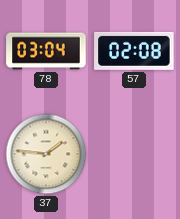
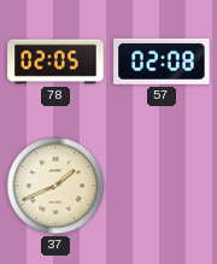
78: 03:04 -> 02:05
37: 1:46 -> 1:41
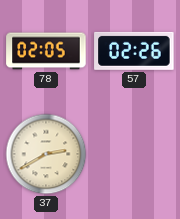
57: 02:08 -> 02:26
37: 1:41 -> 2:40
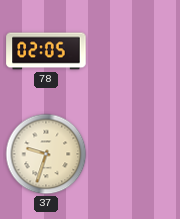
57: 02:26 -> none
37: 2:40 -> 9:33
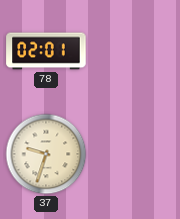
78: 02:05 -> 02:01
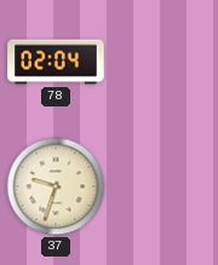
78: 02:01 -> 02:04
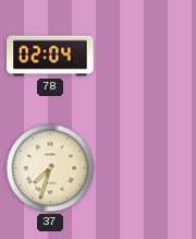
37: 9:33 -> 7:33
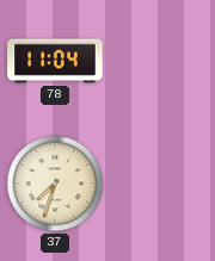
78: 02:04 -> 11:04
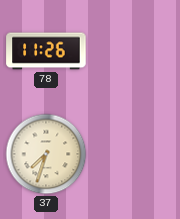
78: 11:04 -> 11:26
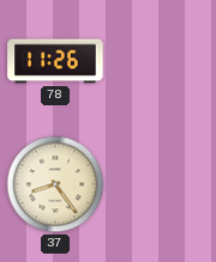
37: 7:33 -> 8:24
